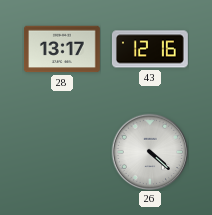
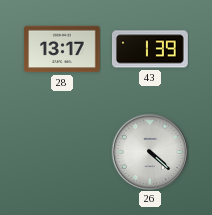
43: 12:16 -> 1:39
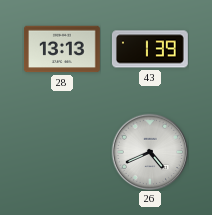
28: 13:17 -> 13:13
26: 4:22 -> 4:41
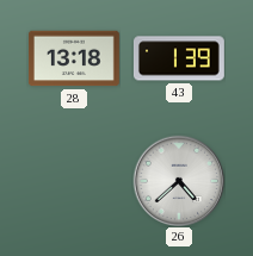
28: 13:13 -> 13:18
26: 4:41 -> 4:38
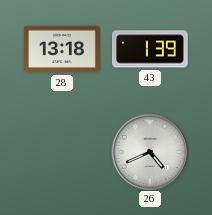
26: 4:38 -> 4:41
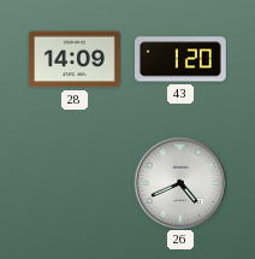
28: 13:18 -> 14:09
43: 1:39 -> 1:20
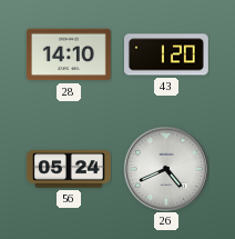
28: 14:09 -> 14:10
56: none -> 05:24
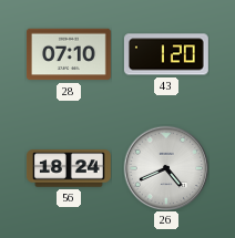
28: 14:10 -> 07:10
56: 05:24 -> 18:24
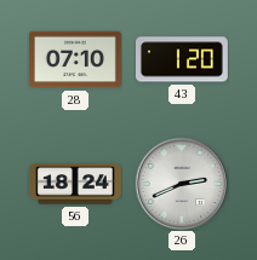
26: 4:41 -> 2:41
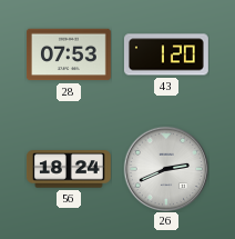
28: 07:10 -> 07:53
